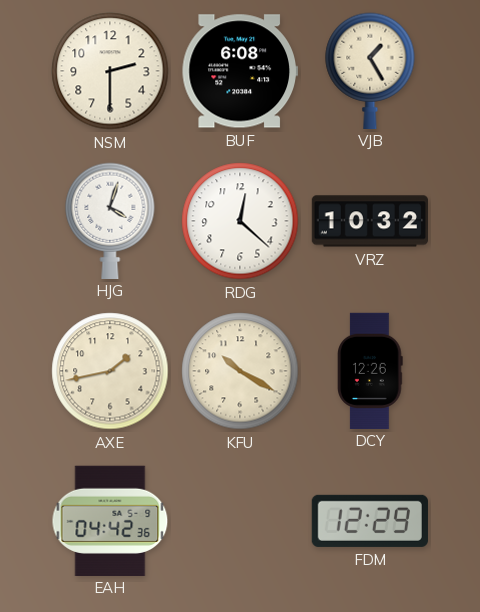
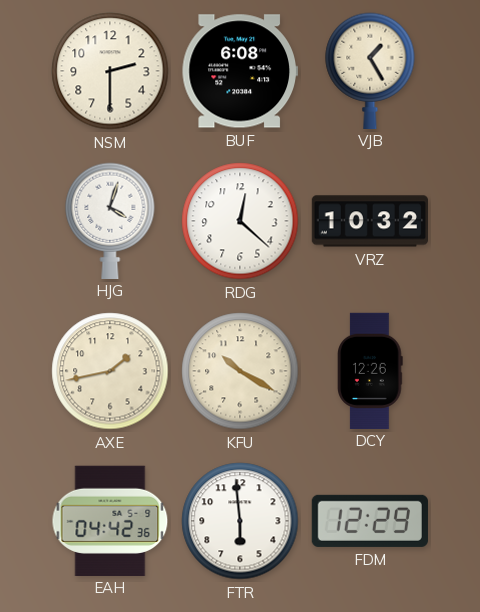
FTR: none -> 5:59
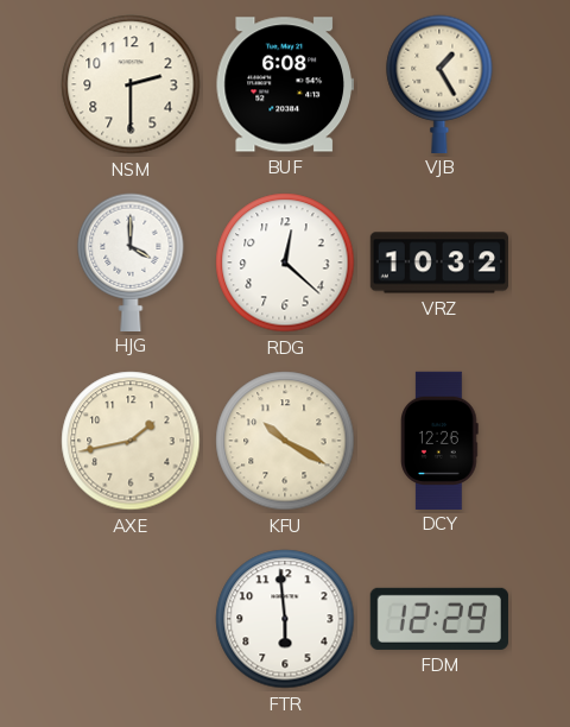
HJG: 4:03 -> 4:00
EAH: 04:42 -> none
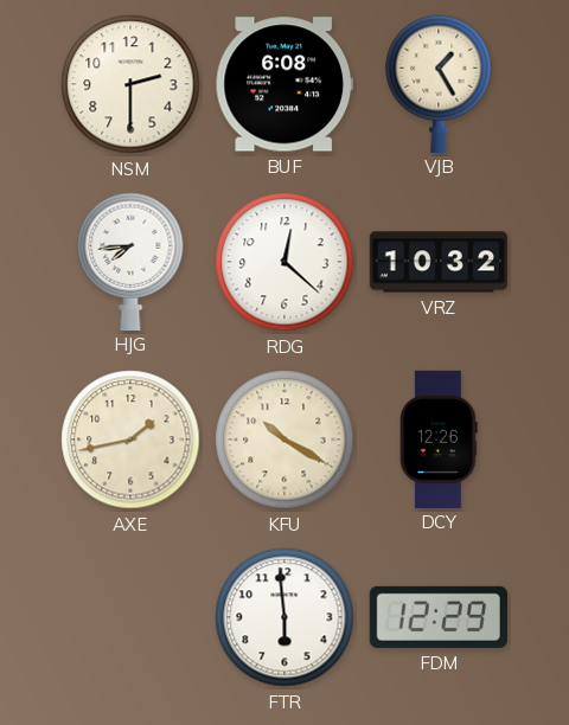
HJG: 4:00 -> 7:44
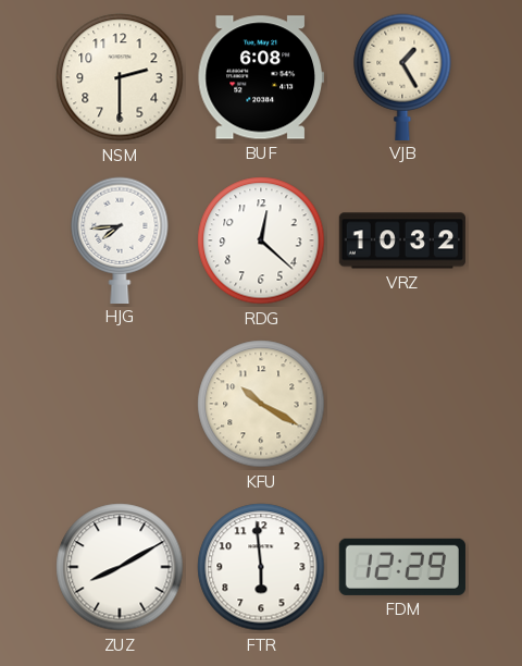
AXE: 1:43 -> none
DCY: 12:26 -> none
ZUZ: none -> 8:10
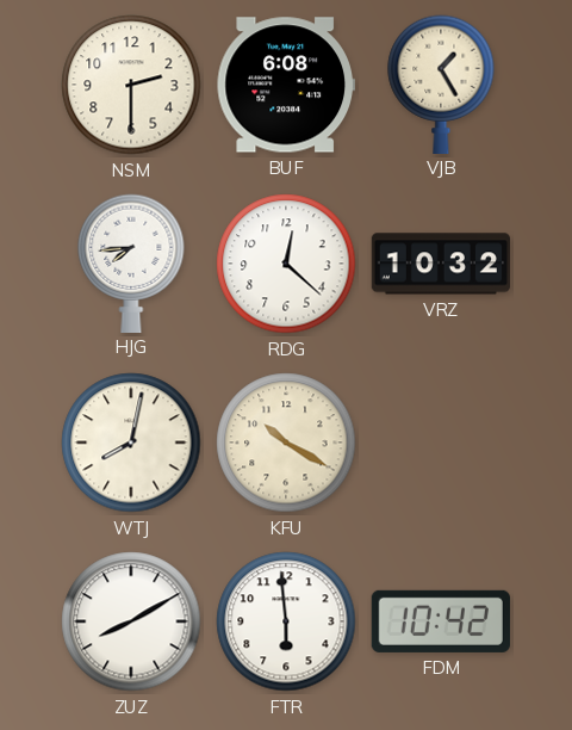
WTJ: none -> 8:02
FDM: 12:29 -> 10:42
